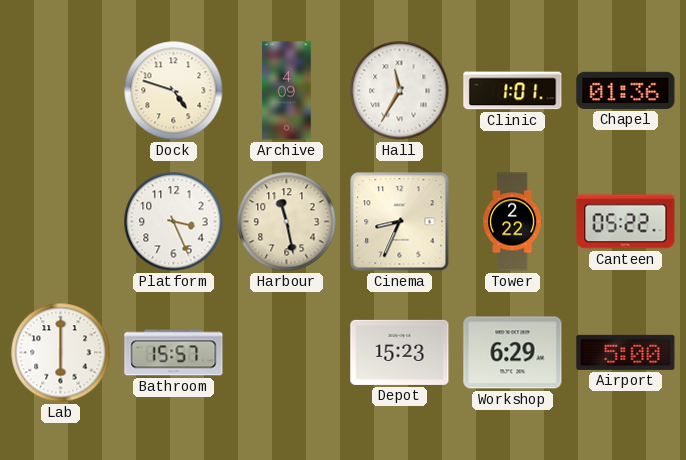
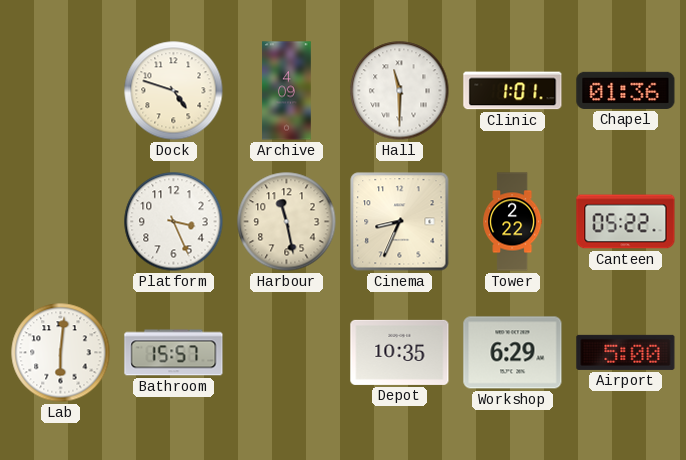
Hall: 11:35 -> 11:30
Lab: 6:00 -> 6:01
Depot: 15:23 -> 10:35
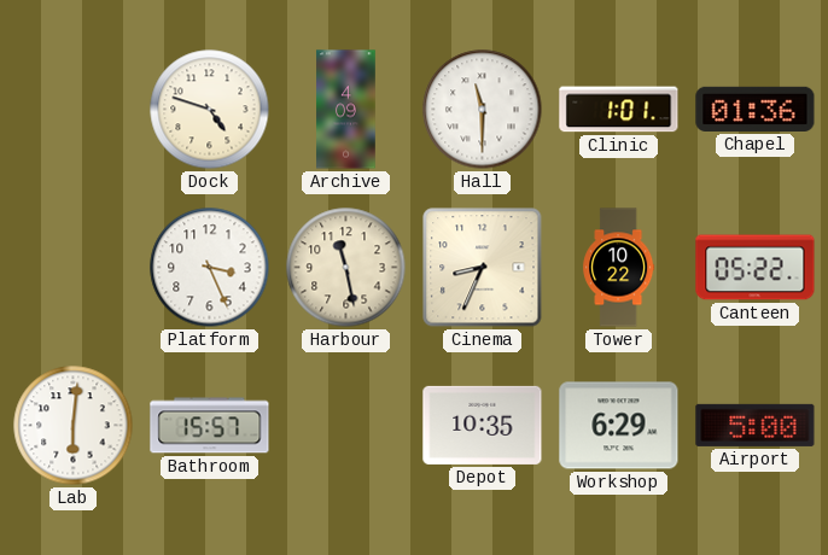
Tower: 2:22 -> 10:22
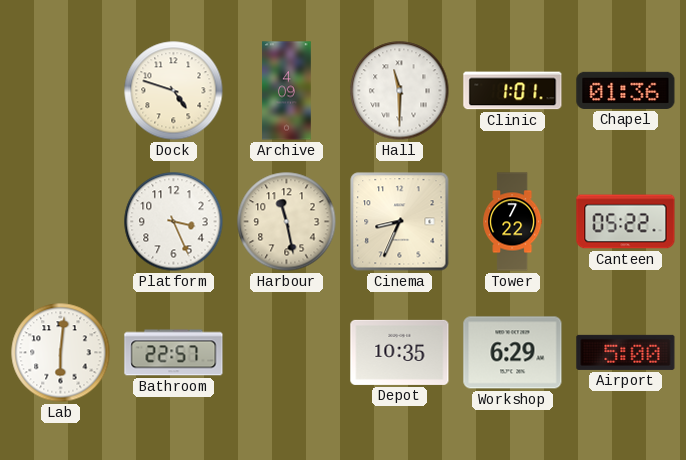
Tower: 10:22 -> 7:22
Bathroom: 15:57 -> 22:57
